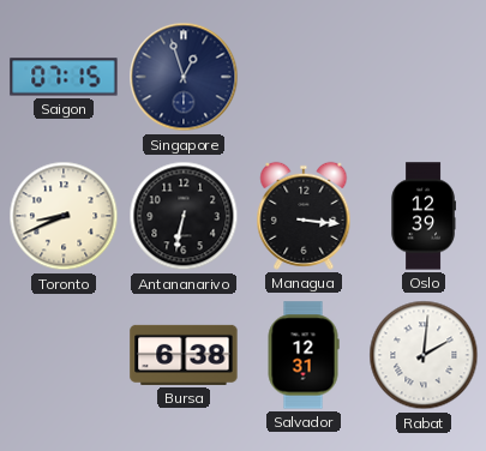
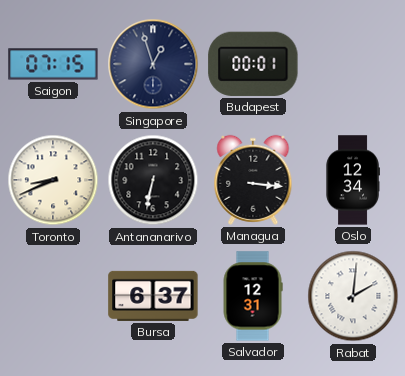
Budapest: none -> 00:01
Oslo: 12:39 -> 12:34
Bursa: 6:38 -> 6:37
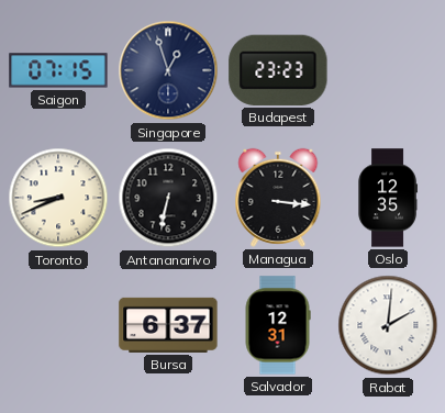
Budapest: 00:01 -> 23:23
Oslo: 12:34 -> 12:35
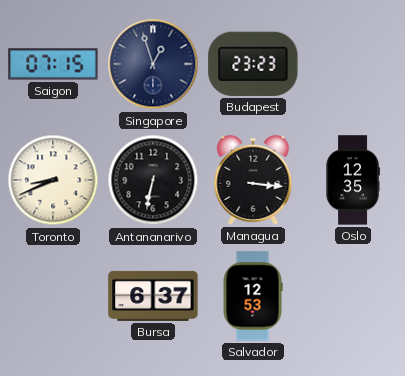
Salvador: 12:31 -> 12:53
Rabat: 2:01 -> none
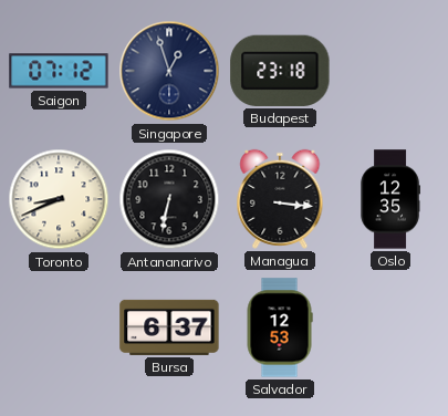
Saigon: 07:15 -> 07:12
Budapest: 23:23 -> 23:18
